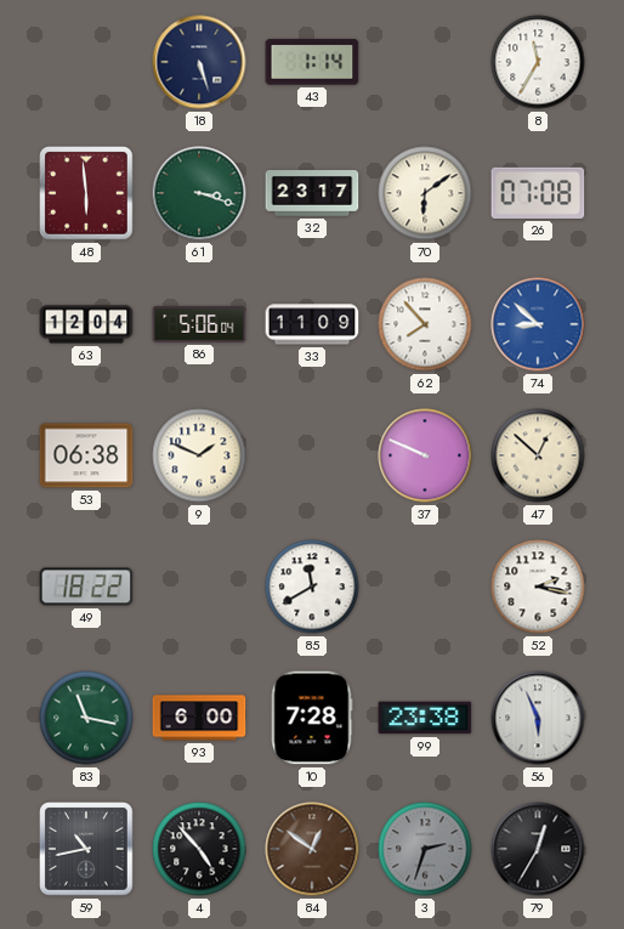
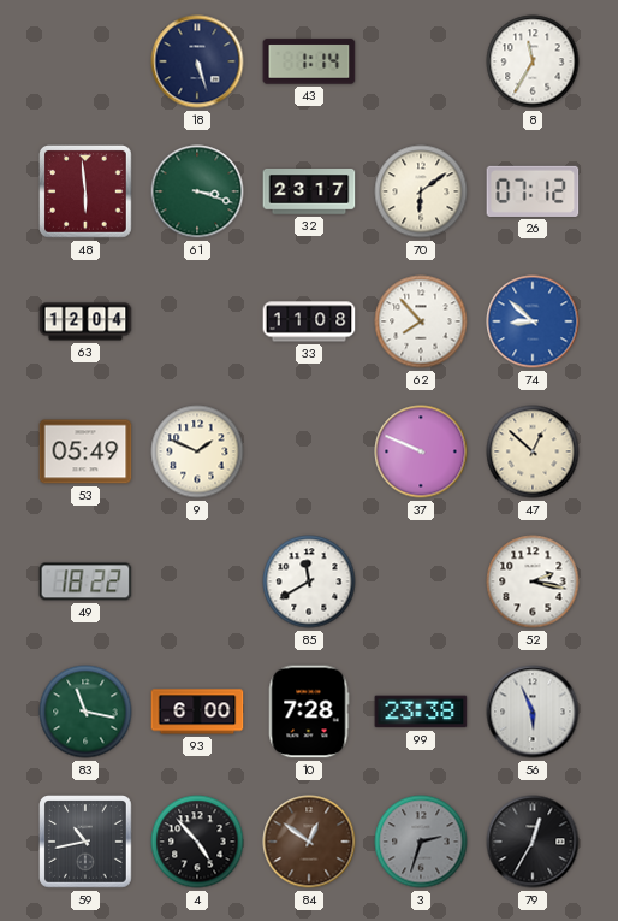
26: 07:08 -> 07:12
86: 5:06 -> none
33: 11:09 -> 11:08
53: 06:38 -> 05:49
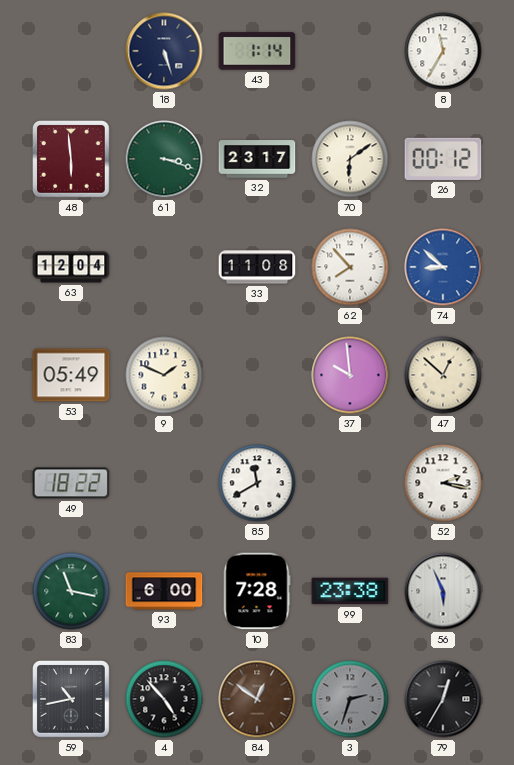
26: 07:12 -> 00:12
37: 9:49 -> 9:59
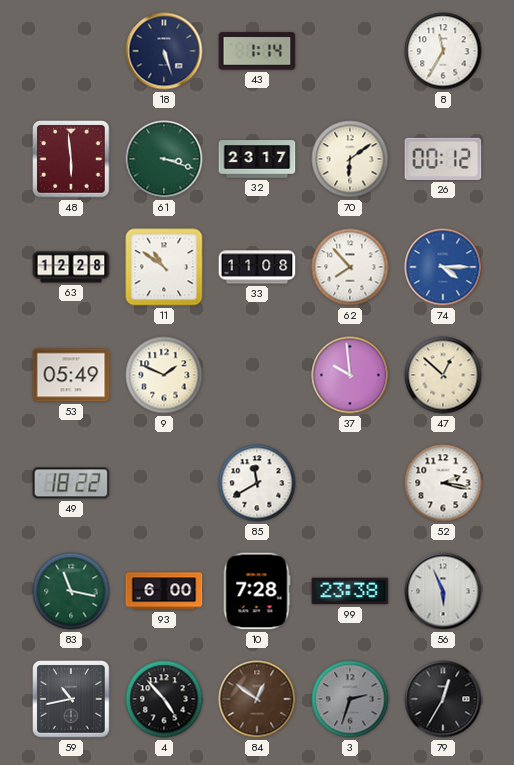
63: 12:04 -> 12:28
11: none -> 10:51
74: 8:52 -> 4:15
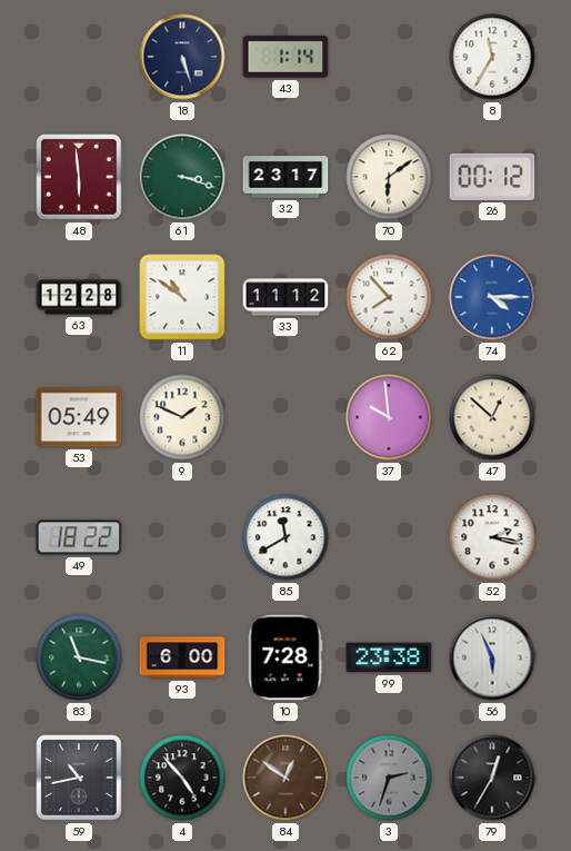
33: 11:08 -> 11:12
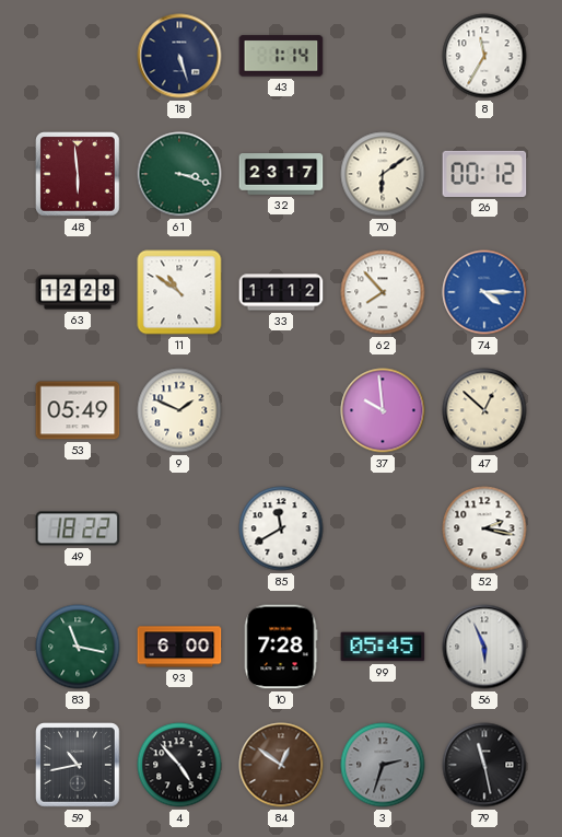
99: 23:38 -> 05:45
79: 12:35 -> 11:28
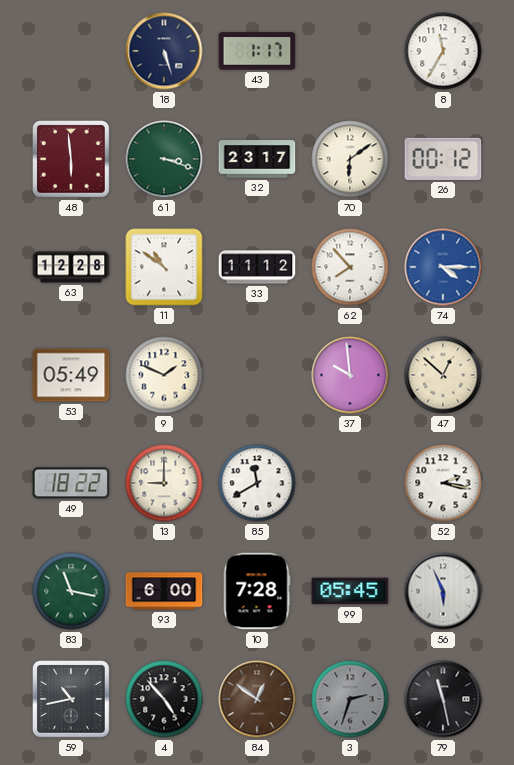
43: 1:14 -> 1:17
13: none -> 9:00
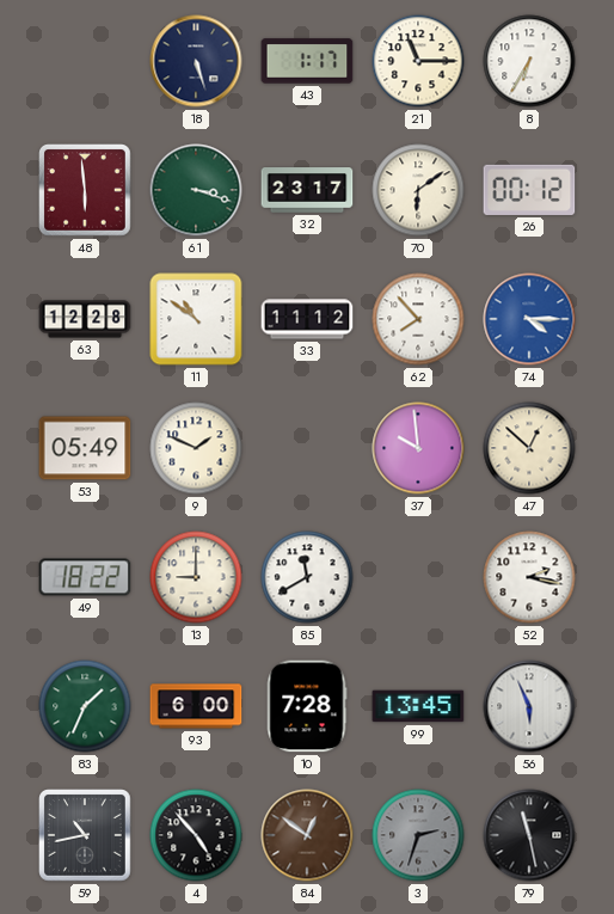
21: none -> 11:15
8: 11:35 -> 6:35
83: 11:17 -> 1:34
99: 05:45 -> 13:45
